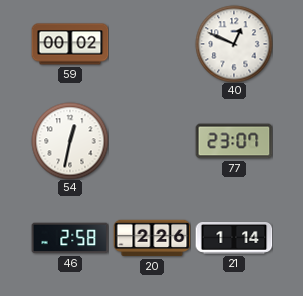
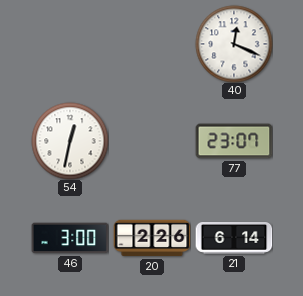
59: 00:02 -> none
40: 12:49 -> 12:19
46: 2:58 -> 3:00
21: 1:14 -> 6:14
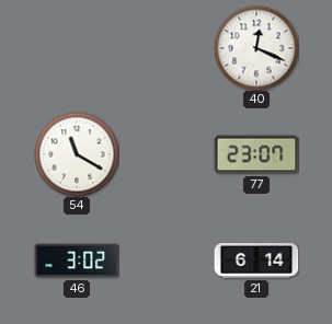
54: 12:32 -> 11:20
46: 3:00 -> 3:02
20: 2:26 -> none
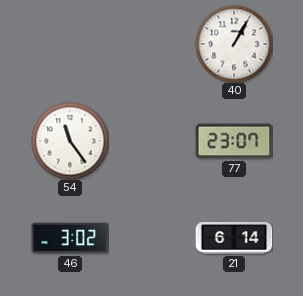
40: 12:19 -> 1:05
54: 11:20 -> 11:24
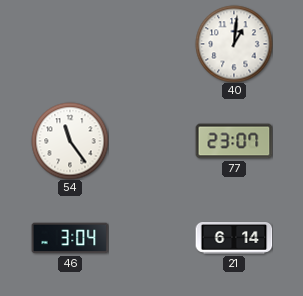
40: 1:05 -> 1:01
46: 3:02 -> 3:04
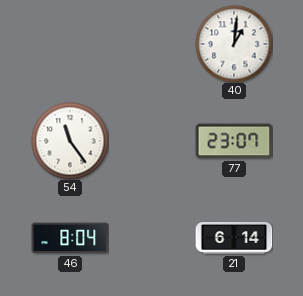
46: 3:04 -> 8:04
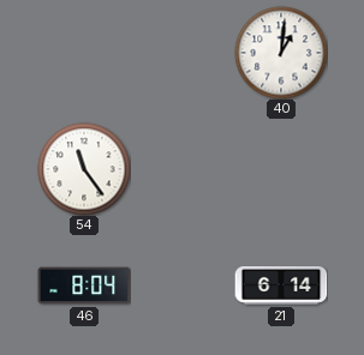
77: 23:07 -> none
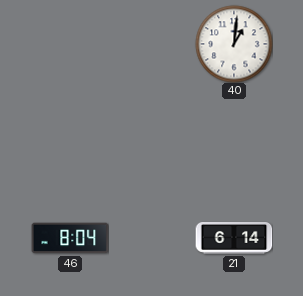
54: 11:24 -> none
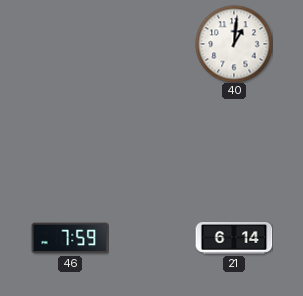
46: 8:04 -> 7:59
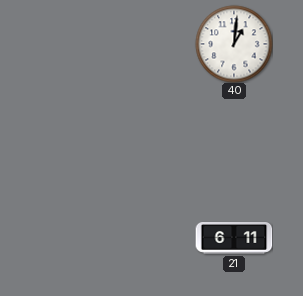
46: 7:59 -> none
21: 6:14 -> 6:11
